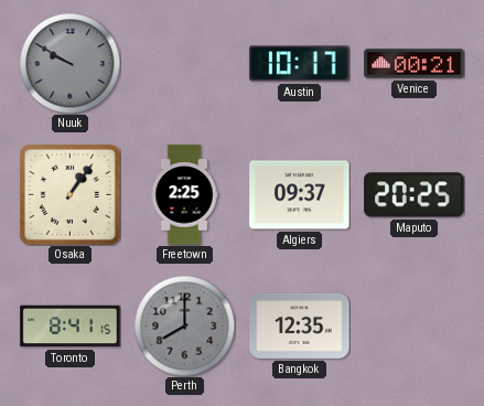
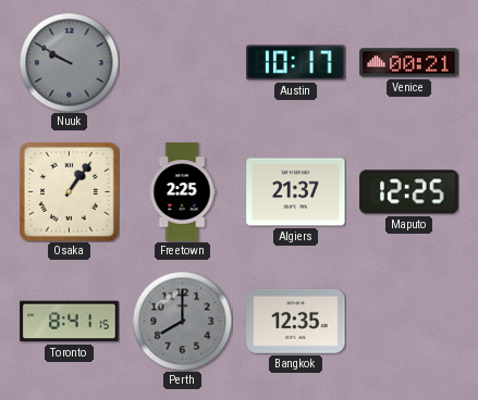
Algiers: 09:37 -> 21:37
Maputo: 20:25 -> 12:25
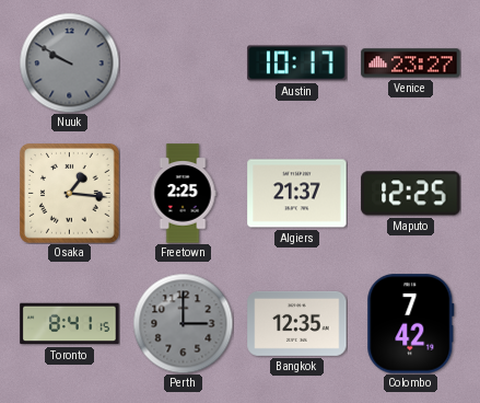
Venice: 00:21 -> 23:27
Osaka: 1:06 -> 1:16
Perth: 8:00 -> 3:00
Colombo: none -> 7:42
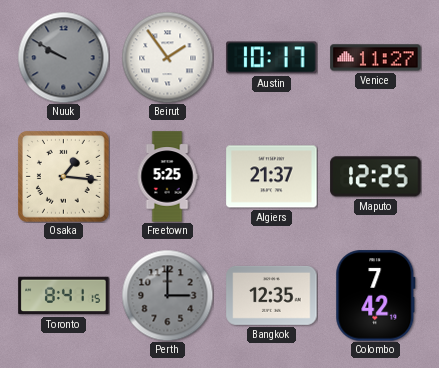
Beirut: none -> 1:54
Venice: 23:27 -> 11:27
Freetown: 2:25 -> 5:25
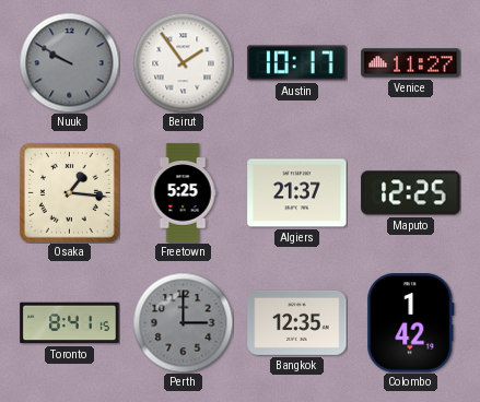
Colombo: 7:42 -> 1:42
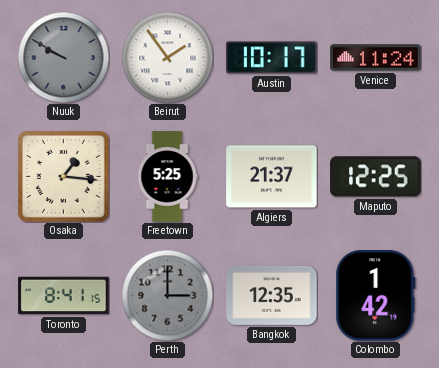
Venice: 11:27 -> 11:24
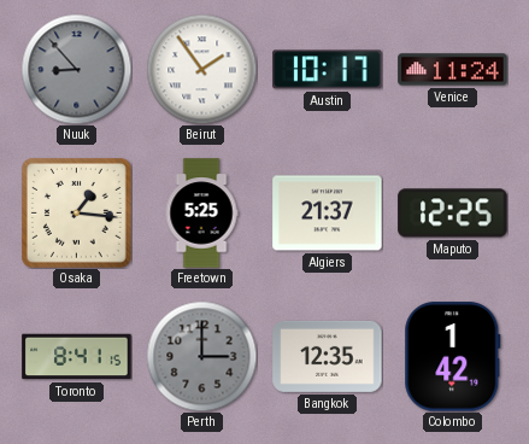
Nuuk: 9:50 -> 8:53
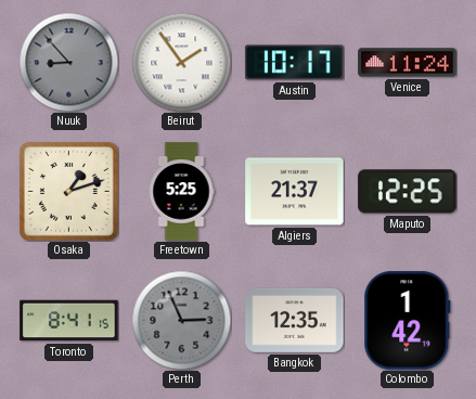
Osaka: 1:16 -> 1:12
Perth: 3:00 -> 2:56
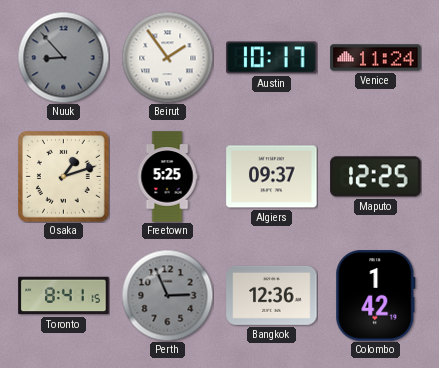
Algiers: 21:37 -> 09:37
Bangkok: 12:35 -> 12:36
